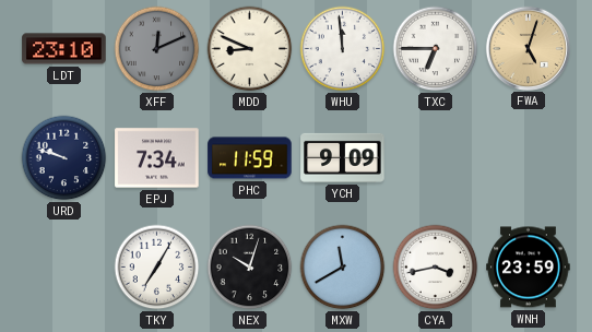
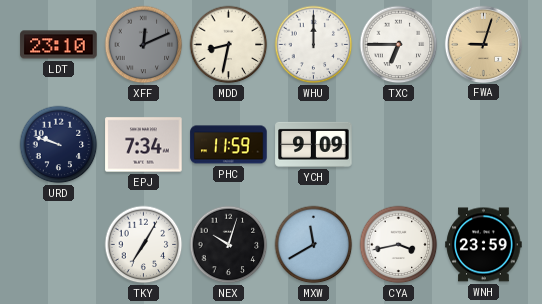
MDD: 8:49 -> 8:32
WHU: 11:59 -> 12:00
FWA: 5:03 -> 9:03
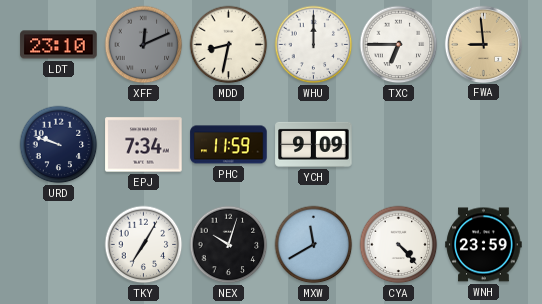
FWA: 9:03 -> 8:59
CYA: 3:43 -> 4:23
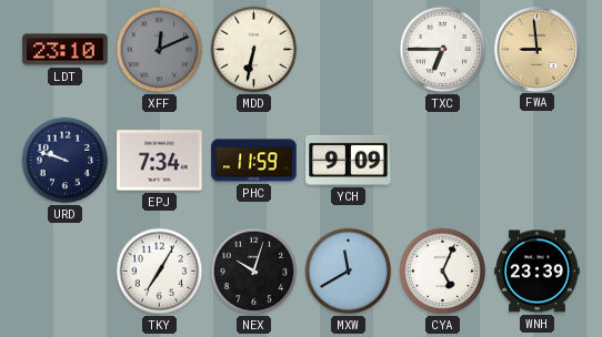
MDD: 8:32 -> 6:32
WHU: 12:00 -> none
CYA: 4:23 -> 5:04
WNH: 23:59 -> 23:39
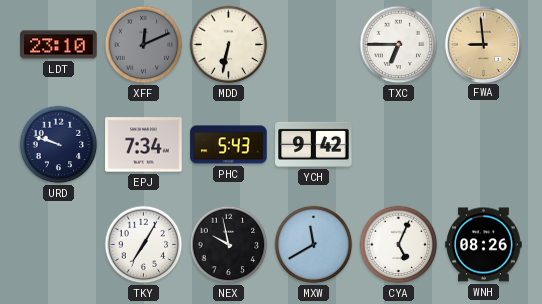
PHC: 11:59 -> 5:43
YCH: 9:09 -> 9:42
NEX: 10:03 -> 9:58
WNH: 23:39 -> 08:26
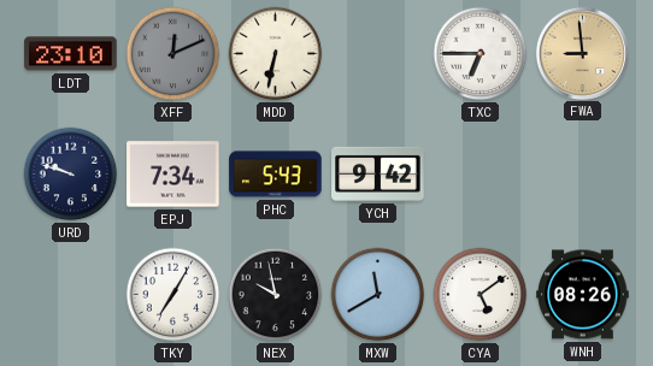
CYA: 5:04 -> 5:09
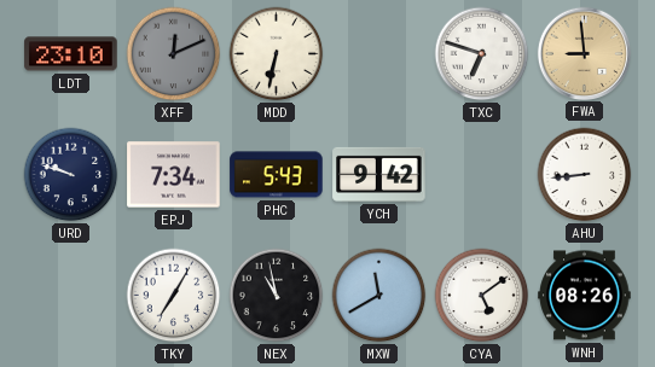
TXC: 6:45 -> 6:48
AHU: none -> 8:44
NEX: 9:58 -> 10:58
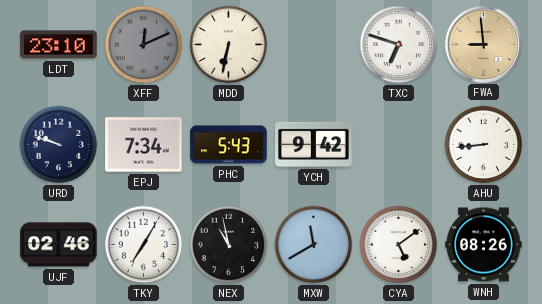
UJF: none -> 02:46
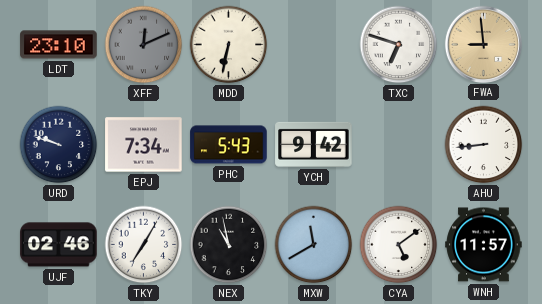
WNH: 08:26 -> 11:57
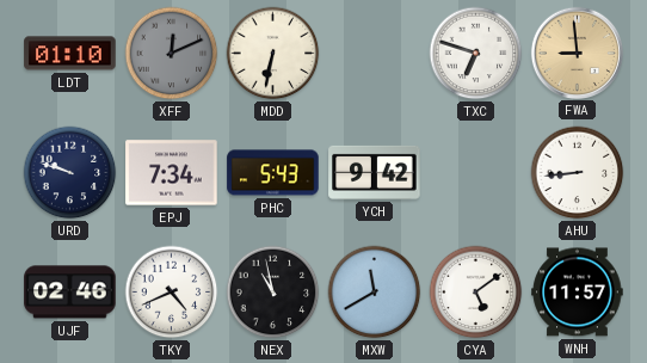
LDT: 23:10 -> 01:10
TKY: 7:05 -> 4:41
